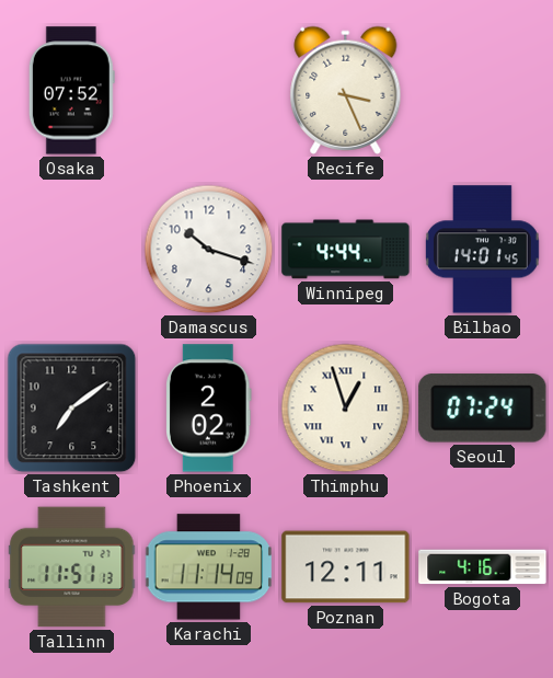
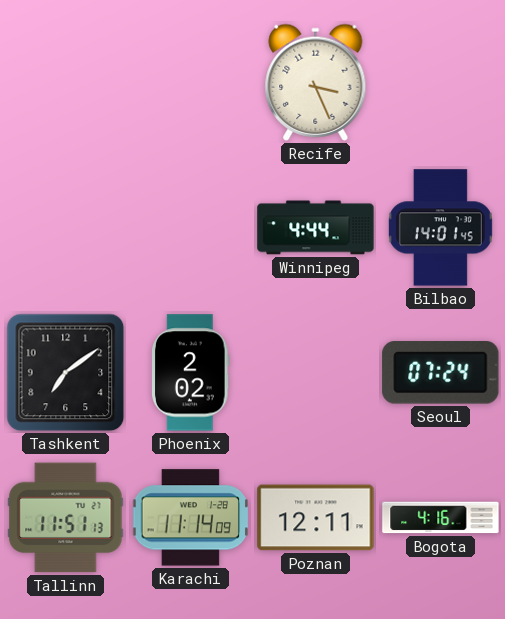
Osaka: 07:52 -> none
Damascus: 10:18 -> none
Thimphu: 12:57 -> none
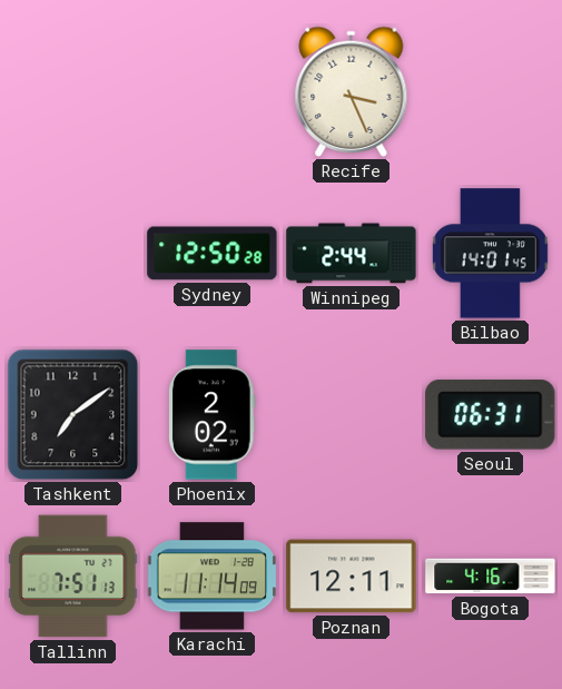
Sydney: none -> 12:50
Winnipeg: 4:44 -> 2:44
Seoul: 07:24 -> 06:31
Tallinn: 11:51 -> 7:51
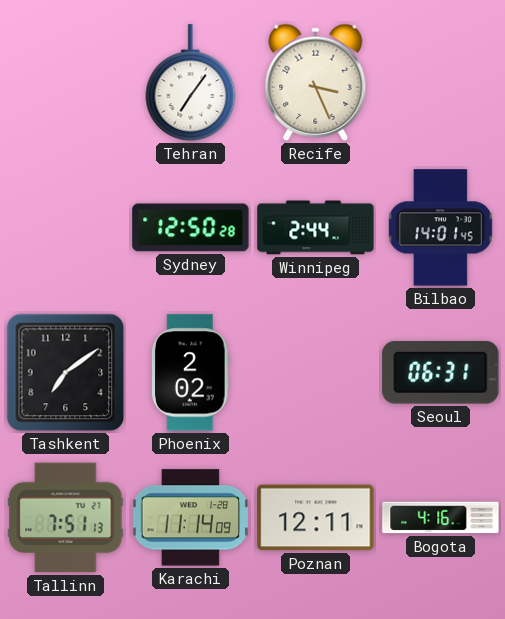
Tehran: none -> 7:06
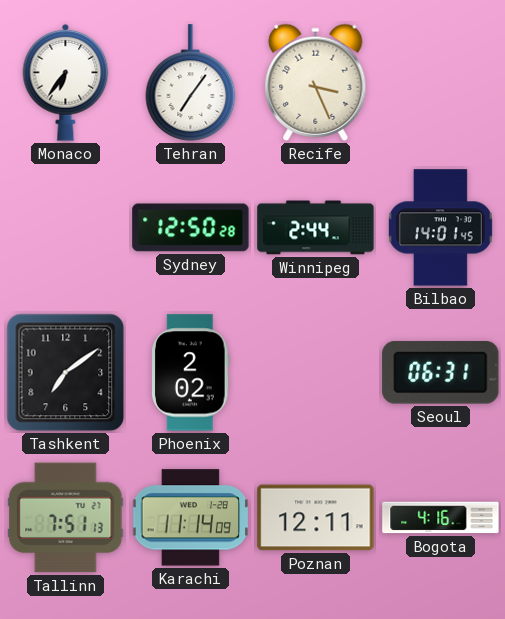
Monaco: none -> 6:36
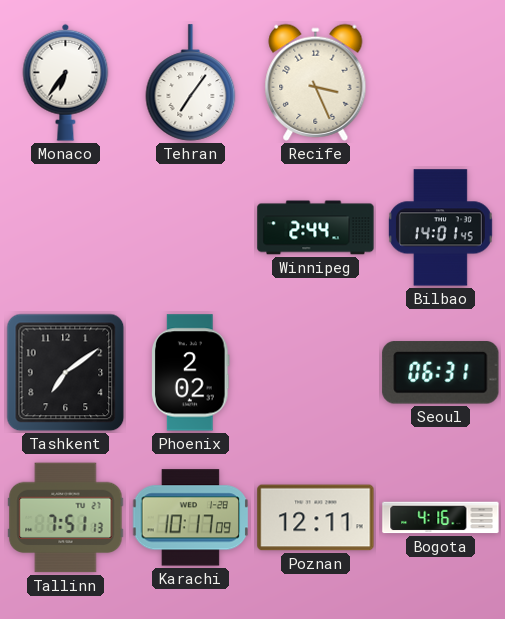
Sydney: 12:50 -> none
Karachi: 11:14 -> 10:17
